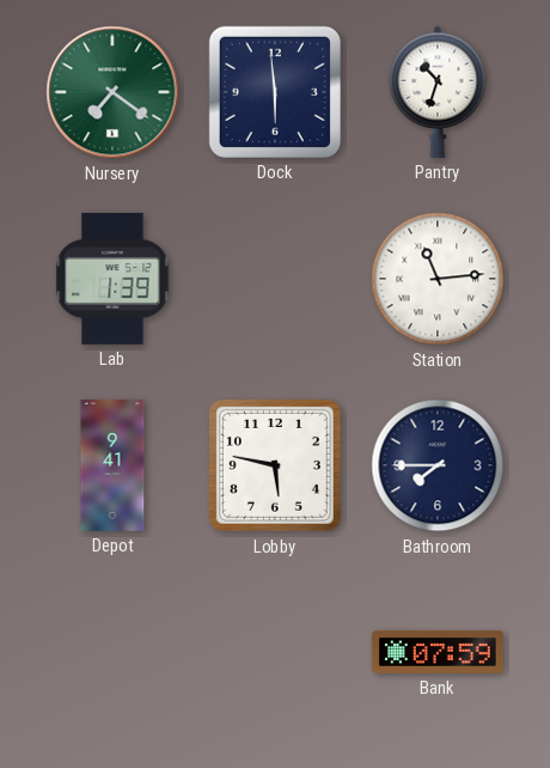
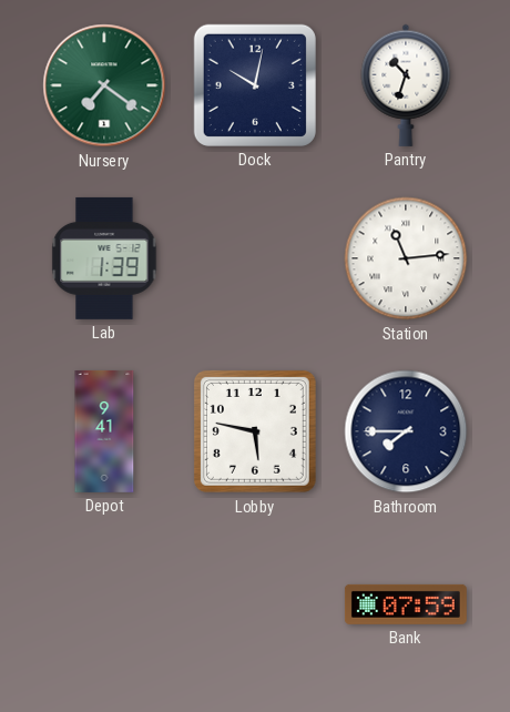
Dock: 5:59 -> 10:02
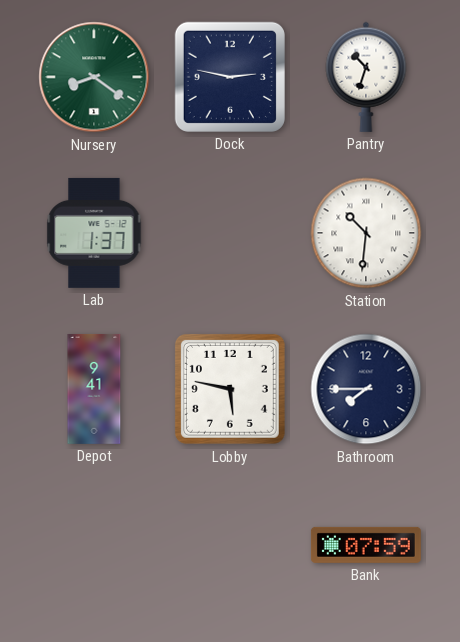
Nursery: 7:21 -> 8:21
Dock: 10:02 -> 2:47
Lab: 1:39 -> 1:37
Station: 11:14 -> 10:31
